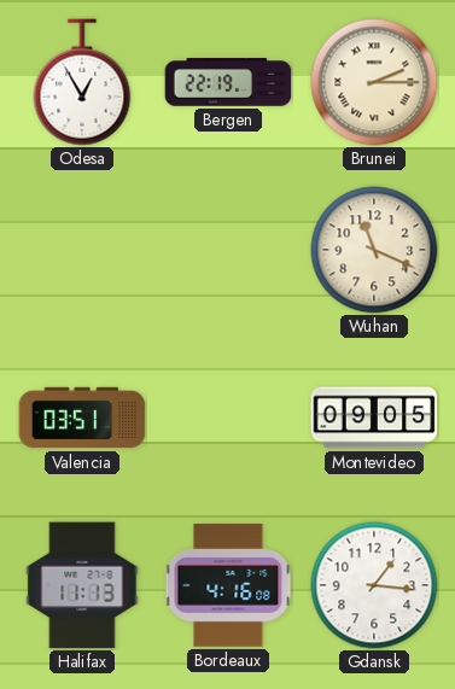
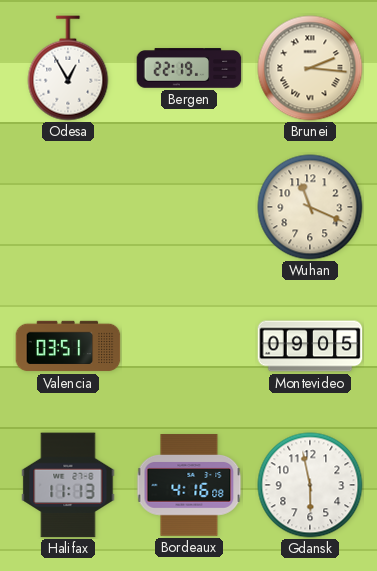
Brunei: 2:15 -> 2:16
Gdansk: 1:16 -> 5:58
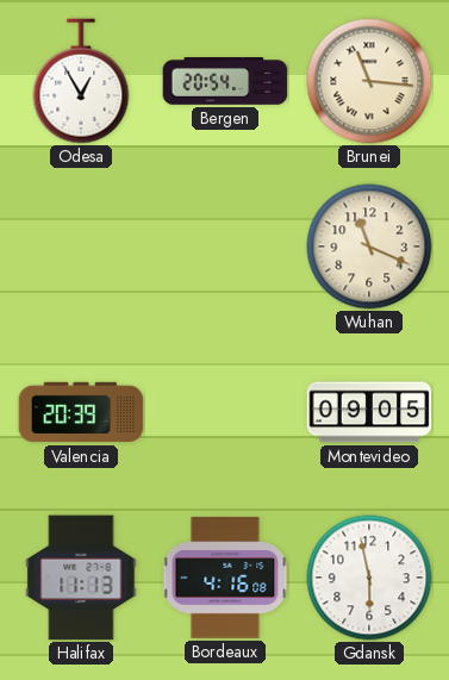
Bergen: 22:19 -> 20:54
Brunei: 2:16 -> 11:16
Valencia: 03:51 -> 20:39
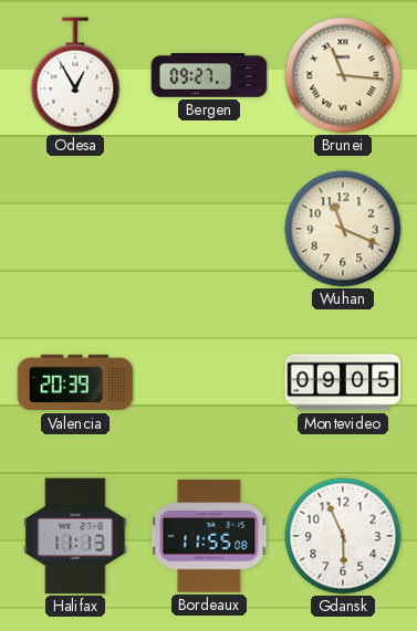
Bergen: 20:54 -> 09:27
Bordeaux: 4:16 -> 11:55
Gdansk: 5:58 -> 5:56
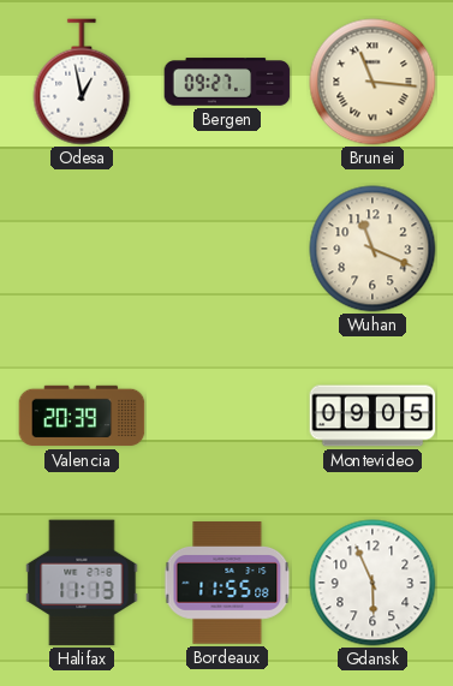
Odesa: 12:55 -> 12:58
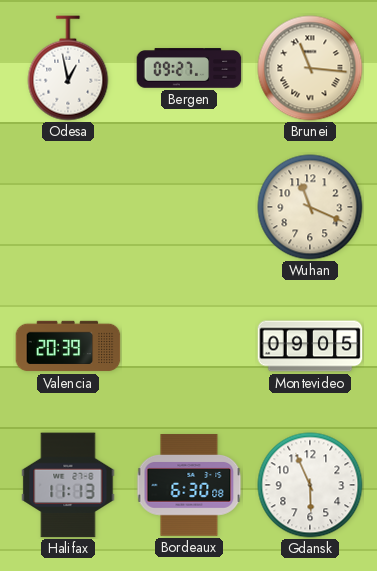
Bordeaux: 11:55 -> 6:30
